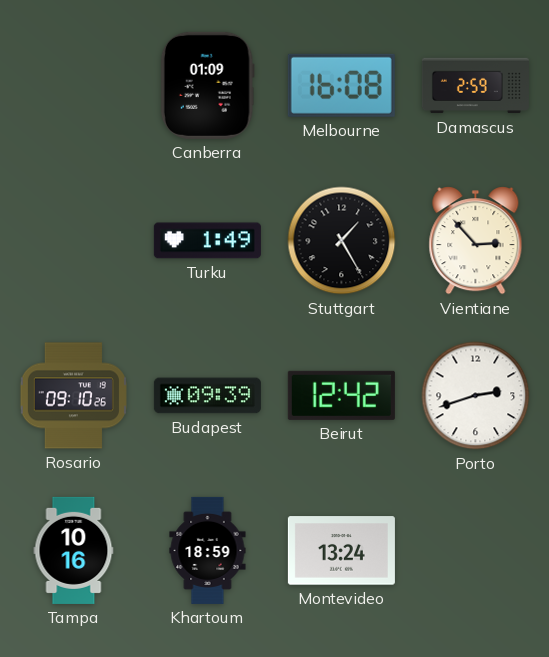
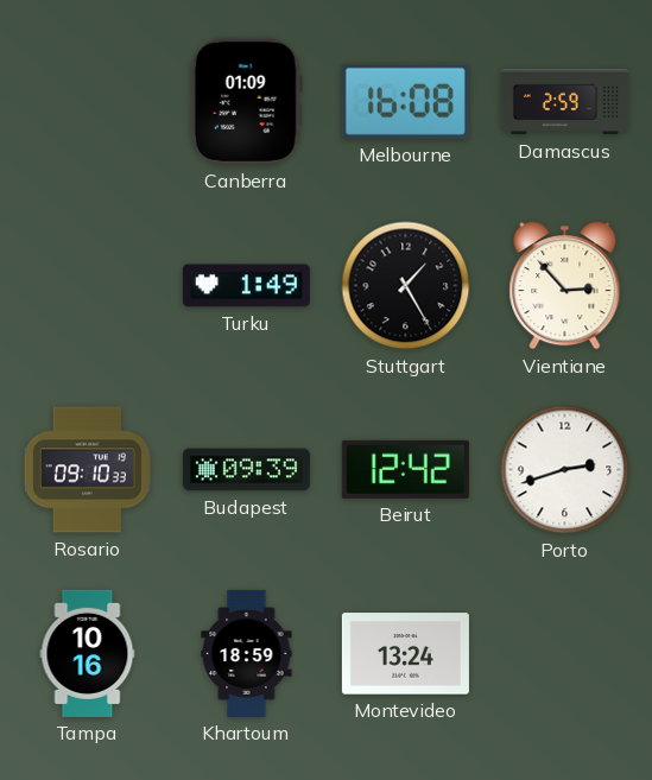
Rosario: 09:10:26 -> 09:10:33
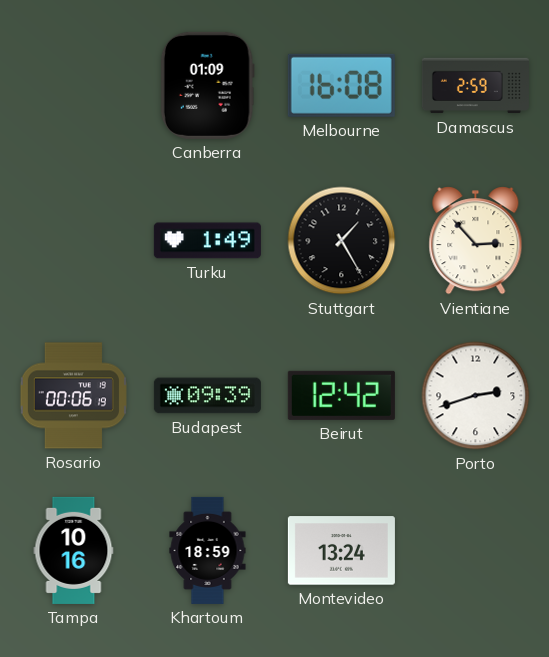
Rosario: 09:10 -> 00:06
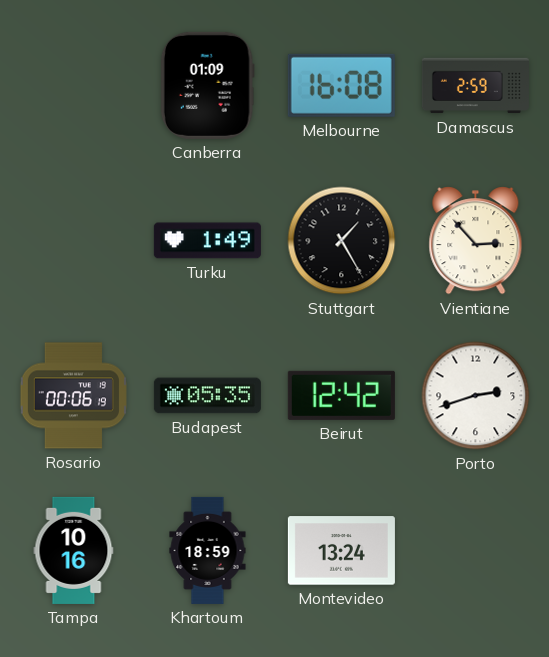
Budapest: 09:39 -> 05:35
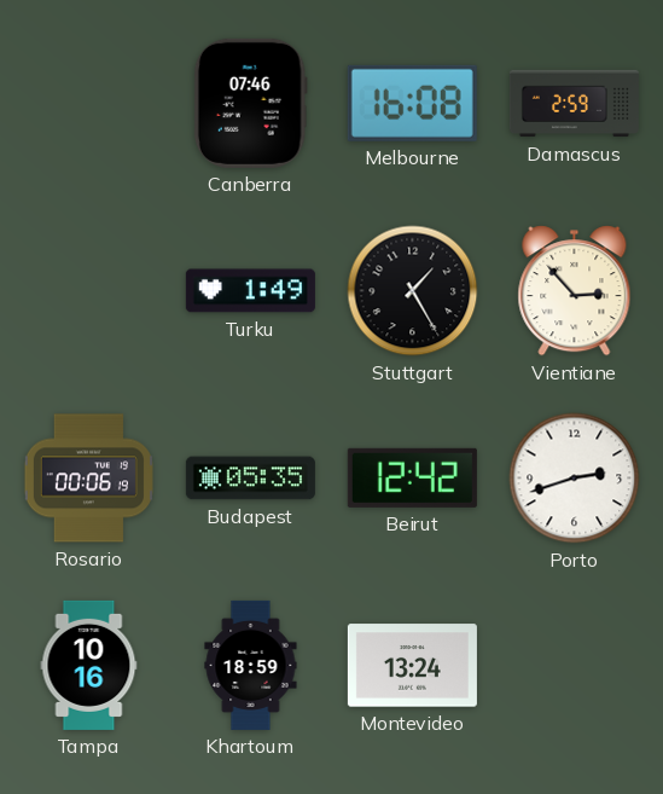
Canberra: 01:09 -> 07:46
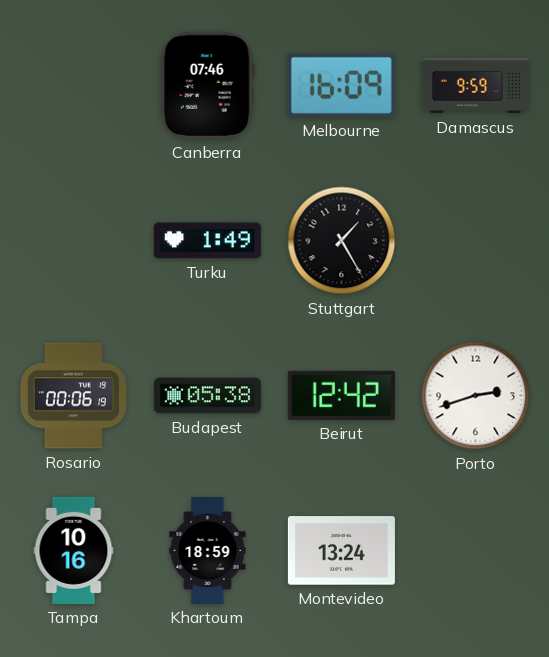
Melbourne: 16:08 -> 16:09
Damascus: 2:59 -> 9:59
Vientiane: 2:53 -> none
Budapest: 05:35 -> 05:38
